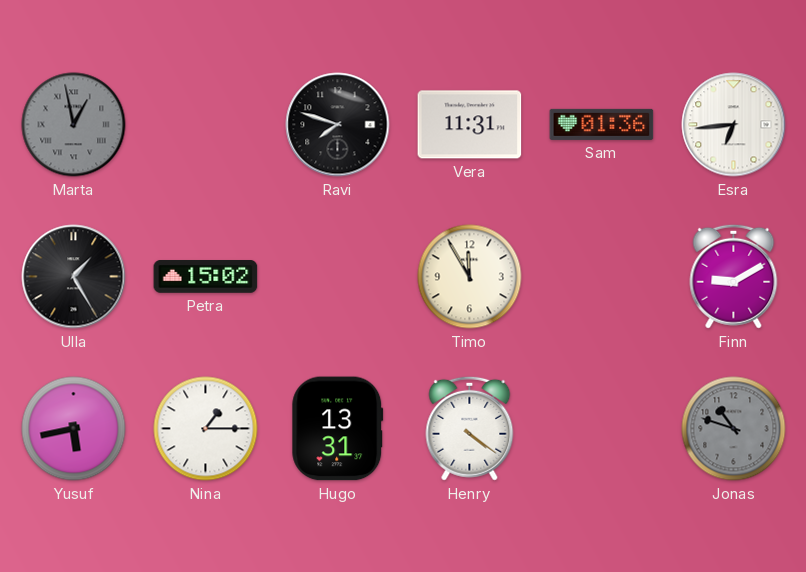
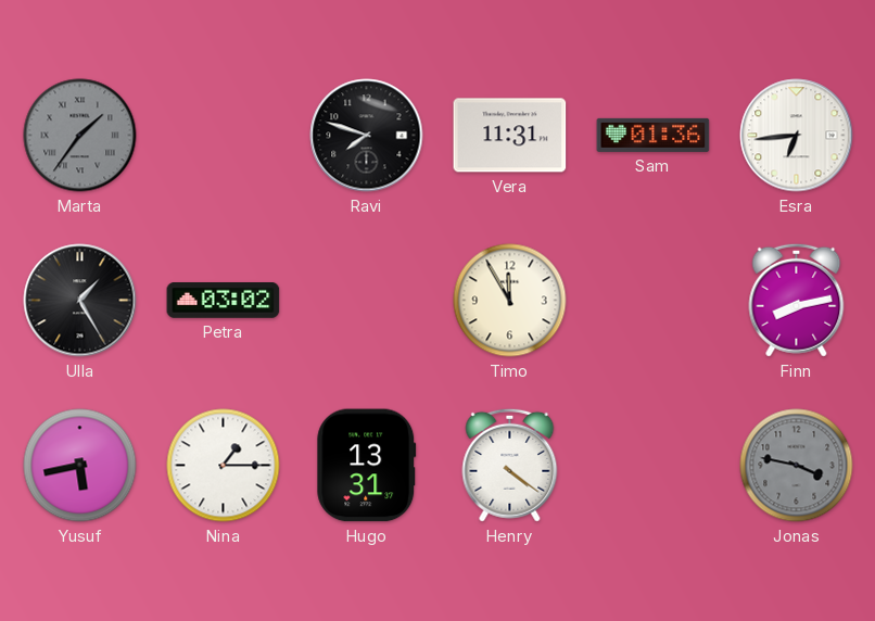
Marta: 12:58 -> 1:36
Petra: 15:02 -> 03:02
Finn: 9:10 -> 8:13
Jonas: 10:48 -> 3:47
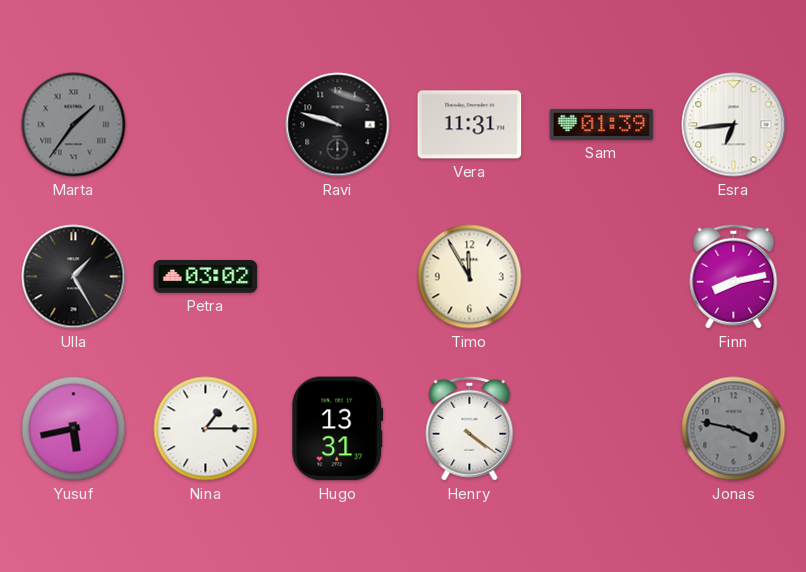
Ravi: 7:48 -> 9:48
Sam: 01:36 -> 01:39
